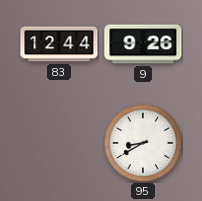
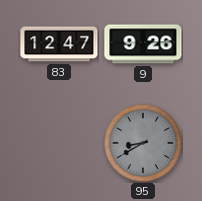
83: 12:44 -> 12:47
95 dial: white -> grey
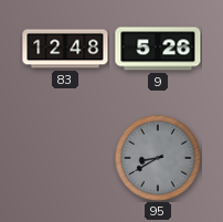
83: 12:47 -> 12:48
9: 9:26 -> 5:26
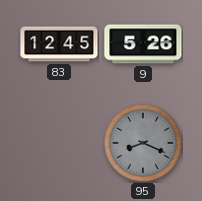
83: 12:48 -> 12:45
95: 8:40 -> 8:19
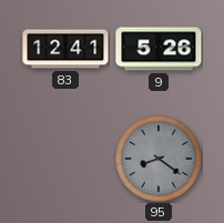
83: 12:45 -> 12:41
95: 8:19 -> 8:21
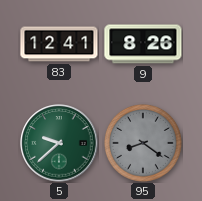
9: 5:26 -> 8:26
5: none -> 9:38
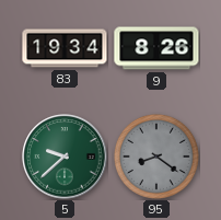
83: 12:41 -> 19:34
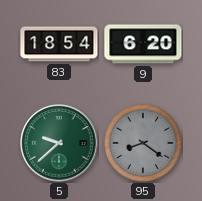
83: 19:34 -> 18:54
9: 8:26 -> 6:20
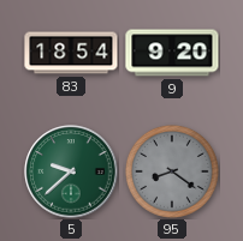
9: 6:20 -> 9:20
